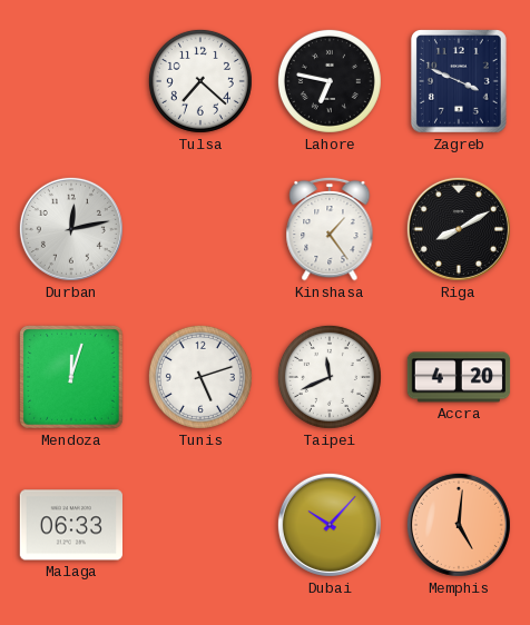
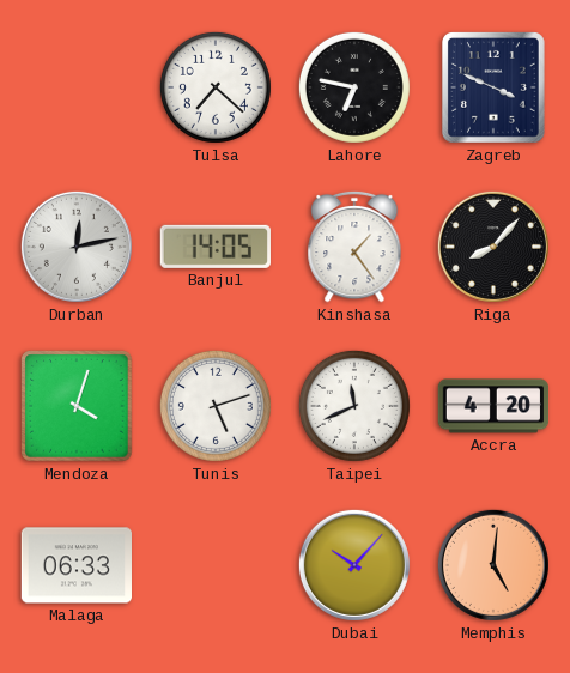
Banjul: none -> 14:05
Riga: 8:10 -> 8:07
Mendoza: 12:03 -> 4:03
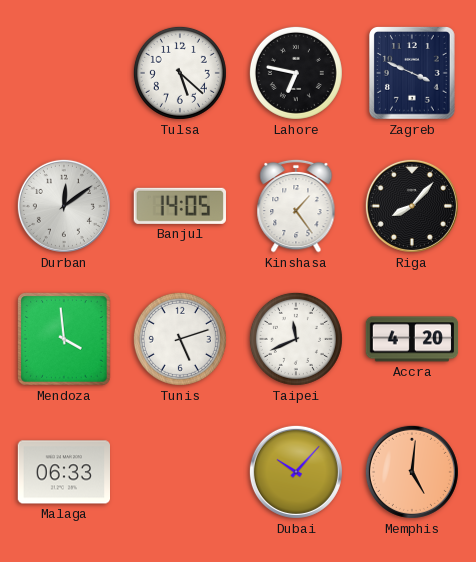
Tulsa: 7:22 -> 5:22
Durban: 12:13 -> 12:09
Mendoza: 4:03 -> 3:59
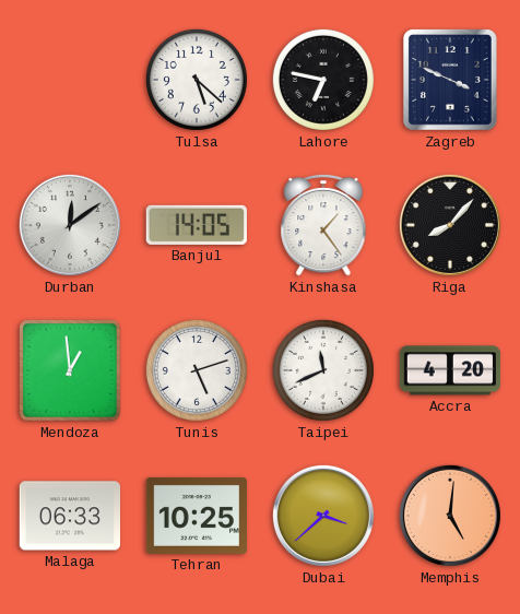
Mendoza: 3:59 -> 12:59
Tehran: none -> 10:25
Dubai: 10:07 -> 3:38
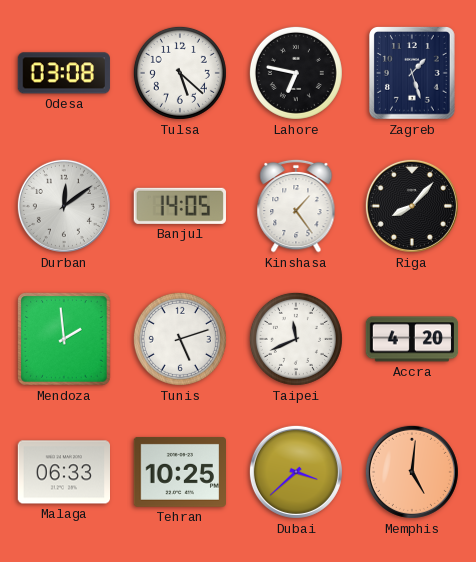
Odesa: none -> 03:08
Zagreb: 3:49 -> 1:27
Mendoza: 12:59 -> 1:59
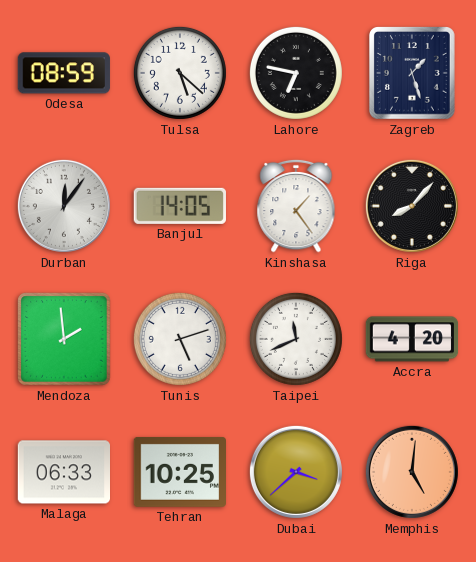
Odesa: 03:08 -> 08:59
Durban: 12:09 -> 12:06
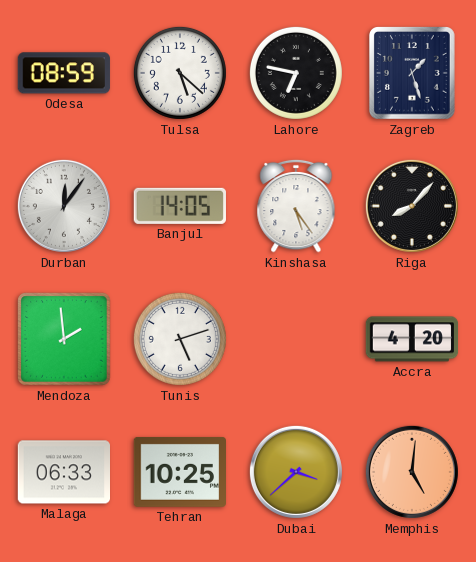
Kinshasa: 1:24 -> 5:24
Taipei: 11:41 -> none
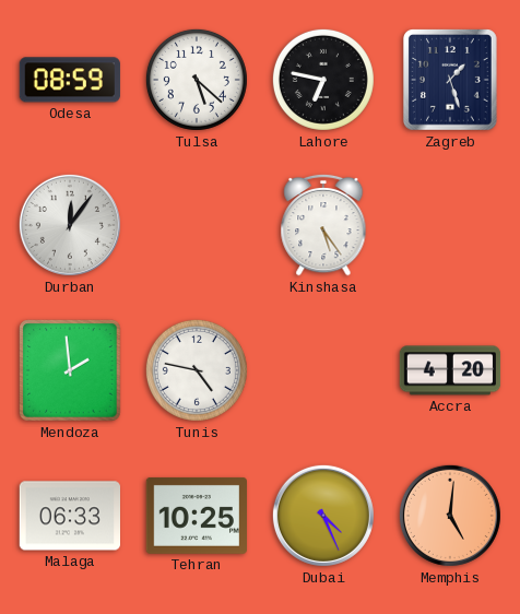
Banjul: 14:05 -> none
Riga: 8:07 -> none
Tunis: 5:12 -> 4:47
Dubai: 3:38 -> 4:26
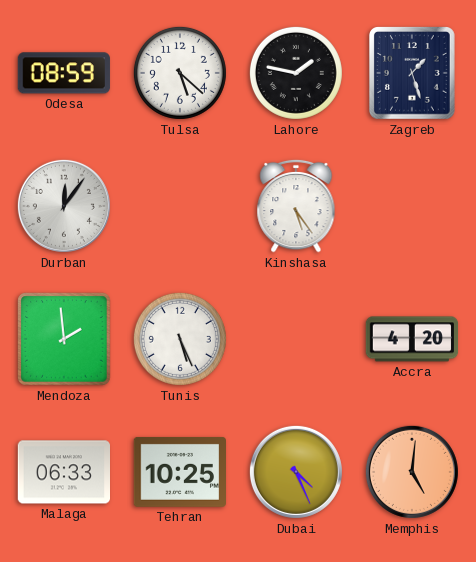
Lahore: 6:47 -> 1:47
Tunis: 4:47 -> 5:26
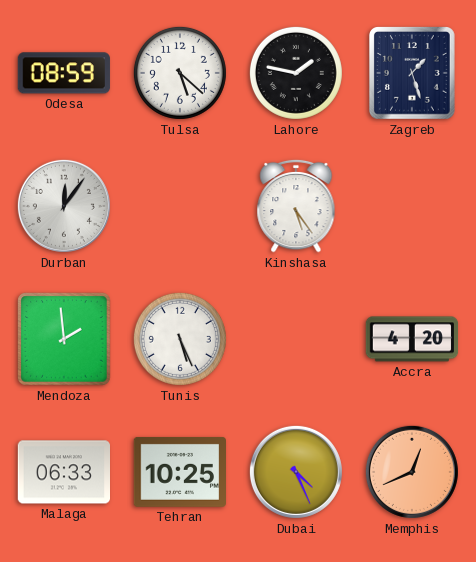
Memphis: 5:01 -> 12:41
